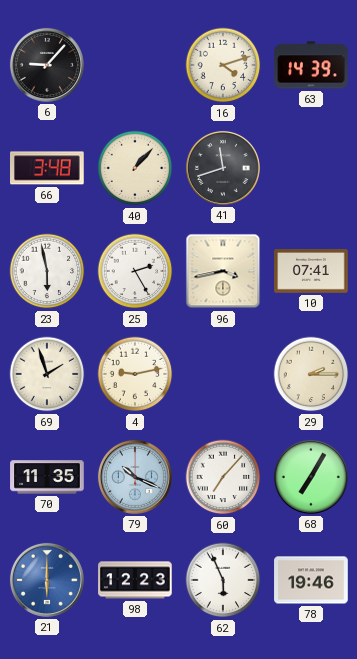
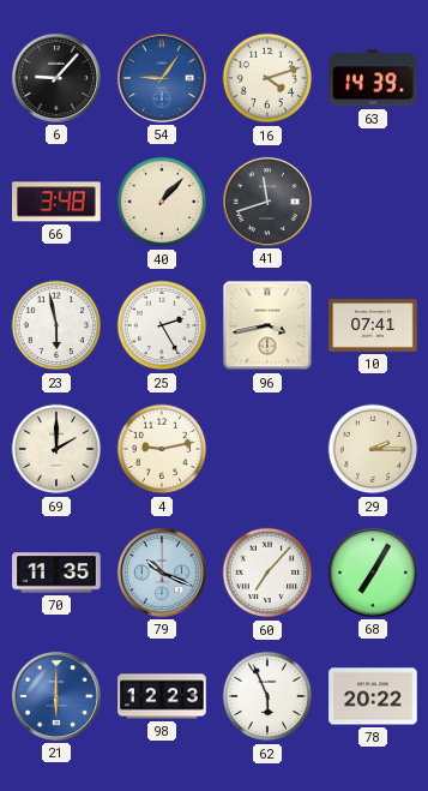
54: none -> 9:06
69: 1:57 -> 2:00
78: 19:46 -> 20:22
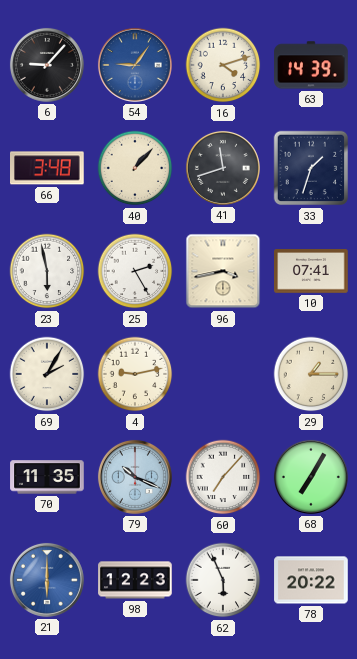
33: none -> 1:33
69: 2:00 -> 2:05
29: 2:15 -> 1:15
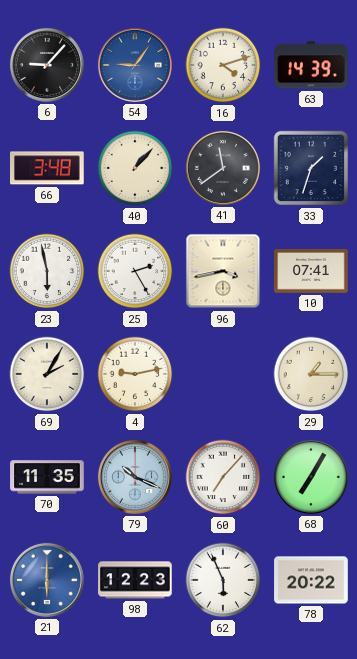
41: 11:42 -> 11:39
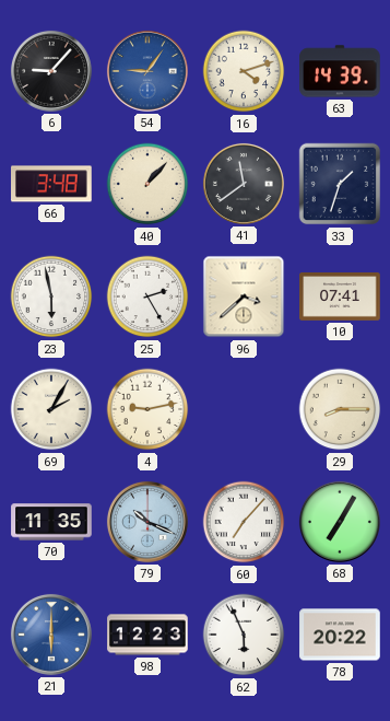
96: 3:43 -> 3:38
29: 1:15 -> 8:15
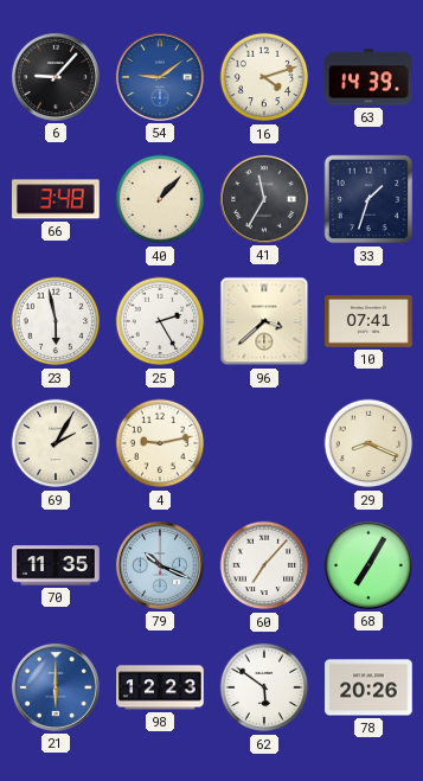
54: 9:06 -> 9:09
41: 11:39 -> 11:35
29: 8:15 -> 8:19
62: 5:56 -> 5:51
78: 20:22 -> 20:26
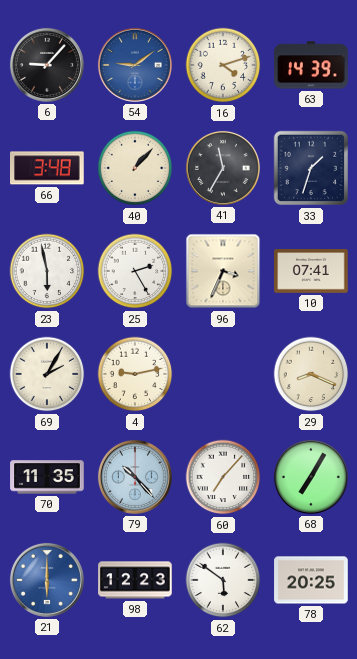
96: 3:38 -> 3:34
79: 10:19 -> 10:23
78: 20:26 -> 20:25
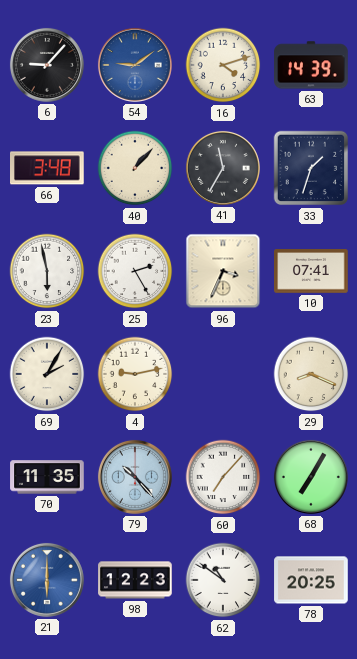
62: 5:51 -> 10:51
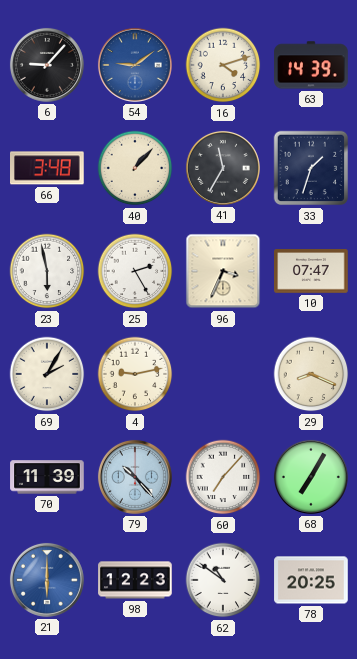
10: 07:41 -> 07:47
70: 11:35 -> 11:39
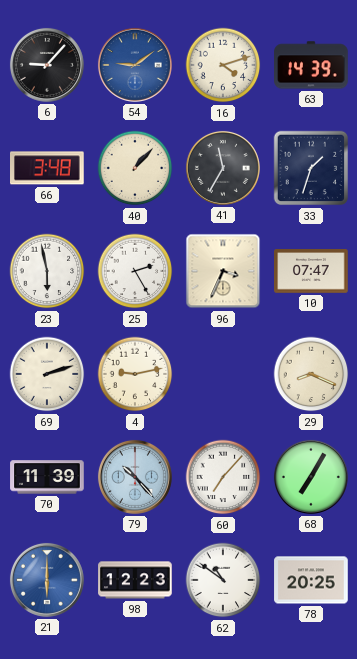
69: 2:05 -> 2:12
